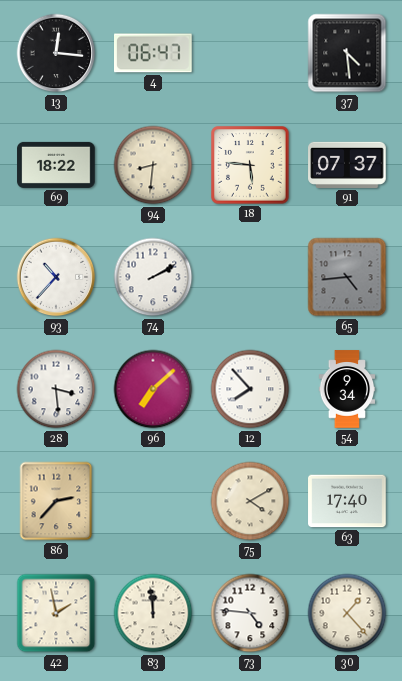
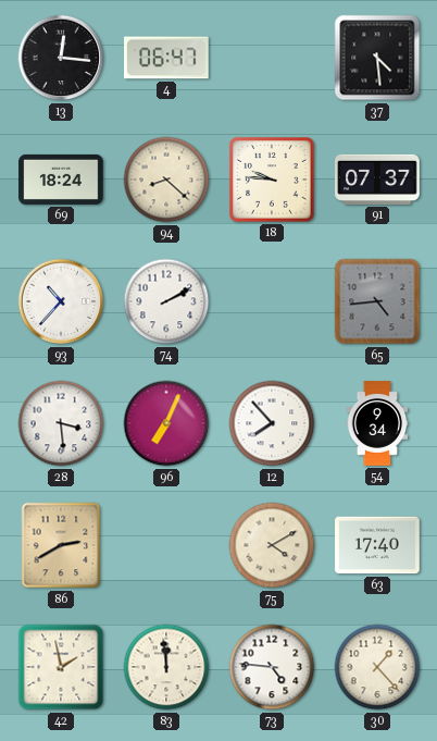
69: 18:22 -> 18:24
94: 8:31 -> 8:22
18: 5:46 -> 9:46
96: 7:08 -> 7:04
86: 2:37 -> 2:40
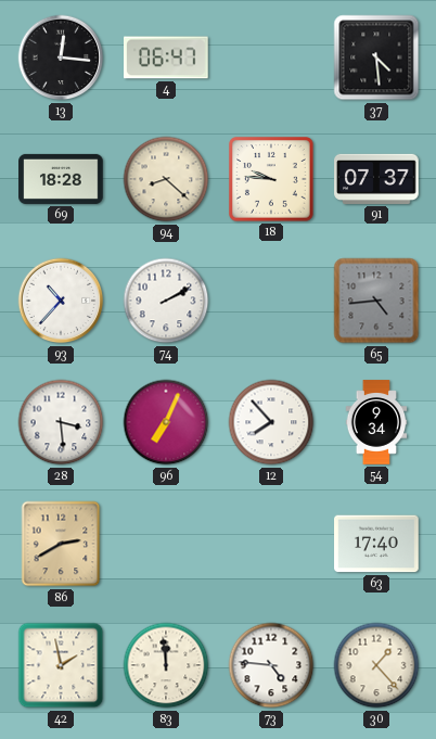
69: 18:24 -> 18:28
75: 4:10 -> none
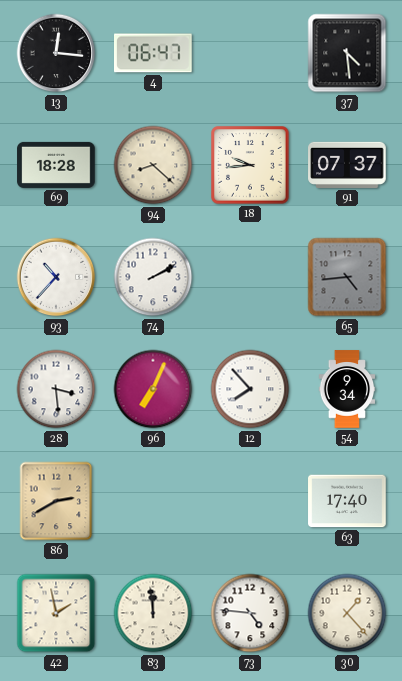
18: 9:46 -> 9:44
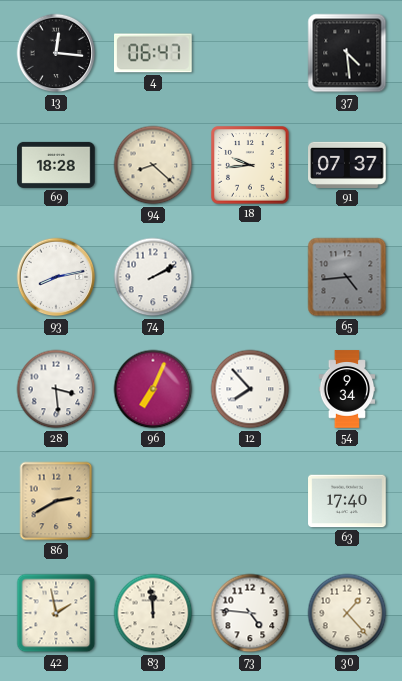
93: 10:37 -> 8:13
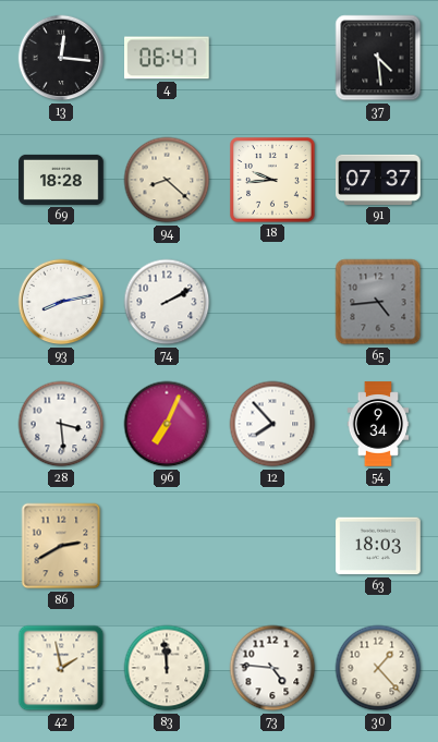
63: 17:40 -> 18:03
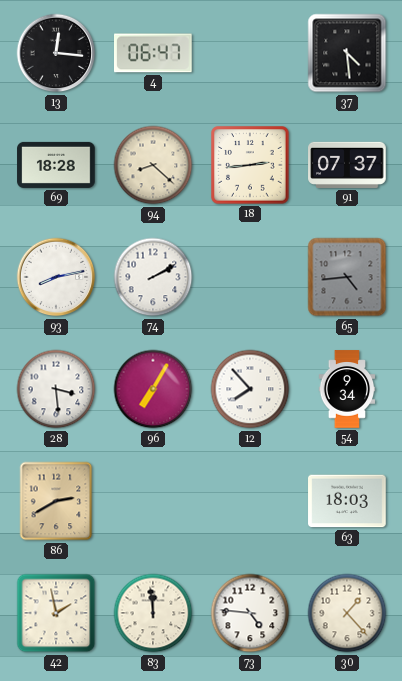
18: 9:44 -> 2:44
96: 7:04 -> 7:05
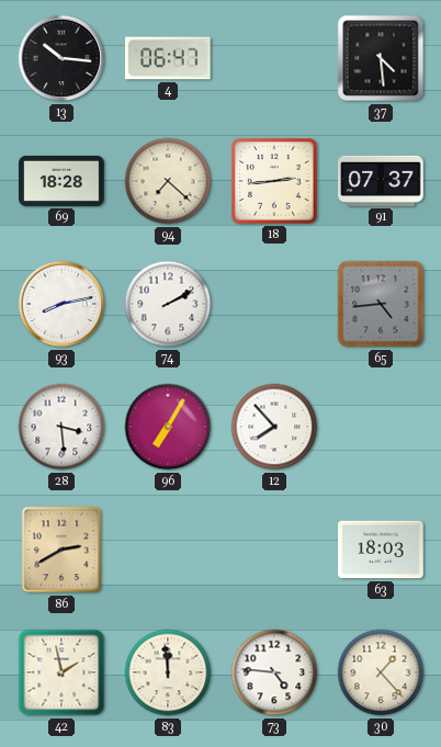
13: 12:16 -> 10:16
94: 8:22 -> 7:22
54: 9:34 -> none
